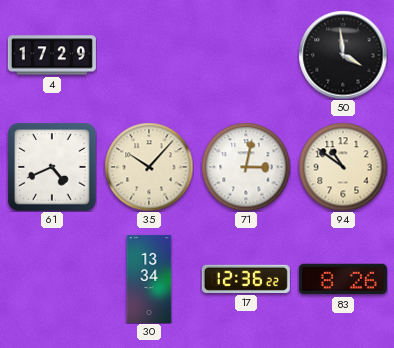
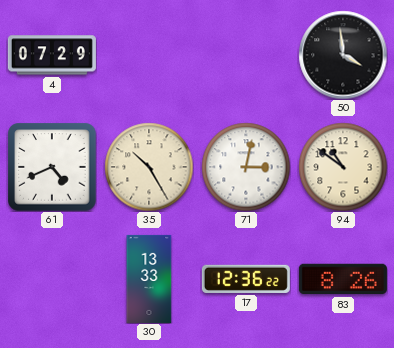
4: 17:29 -> 07:29
35: 10:07 -> 10:25
30: 13:34 -> 13:33
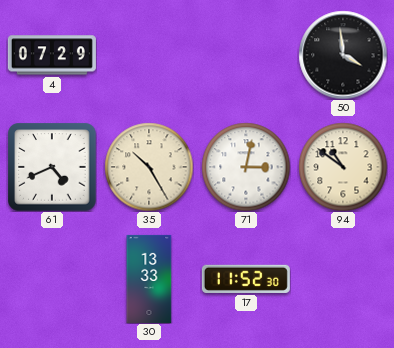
17: 12:36 -> 11:52
83: 8:26 -> none
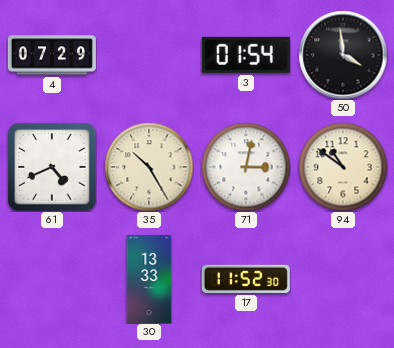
3: none -> 01:54
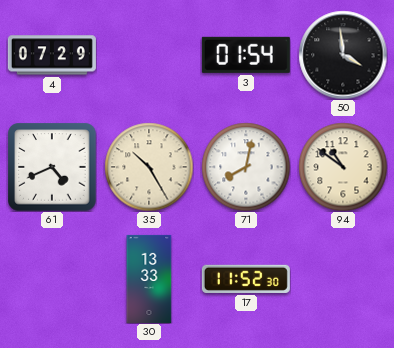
71: 3:02 -> 8:02
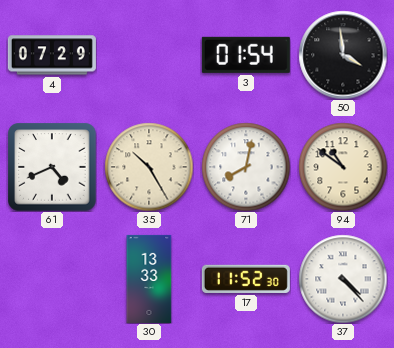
37: none -> 4:23
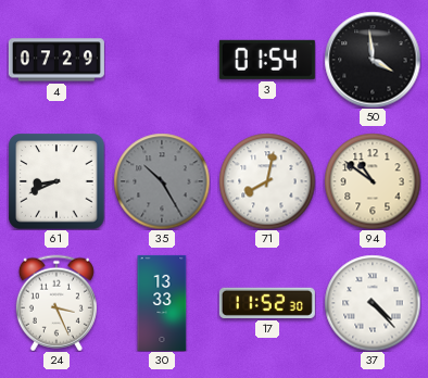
61: 4:41 -> 8:41
35 dial: cream -> grey
24: none -> 3:26
